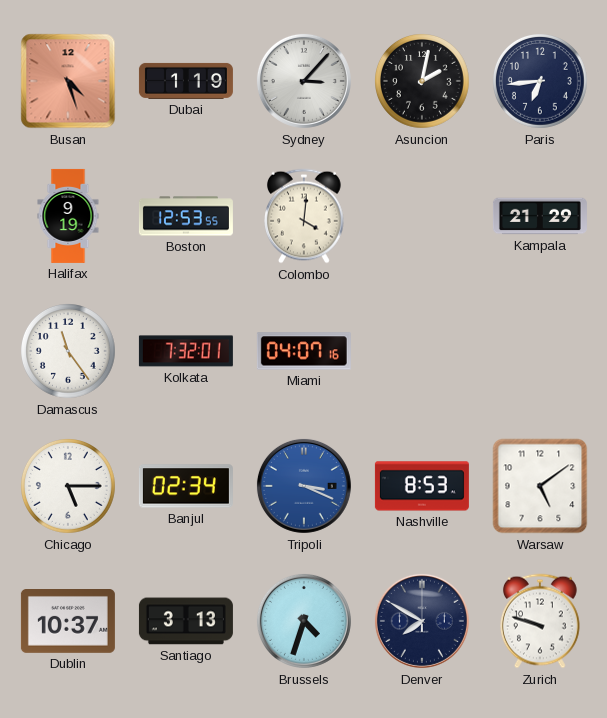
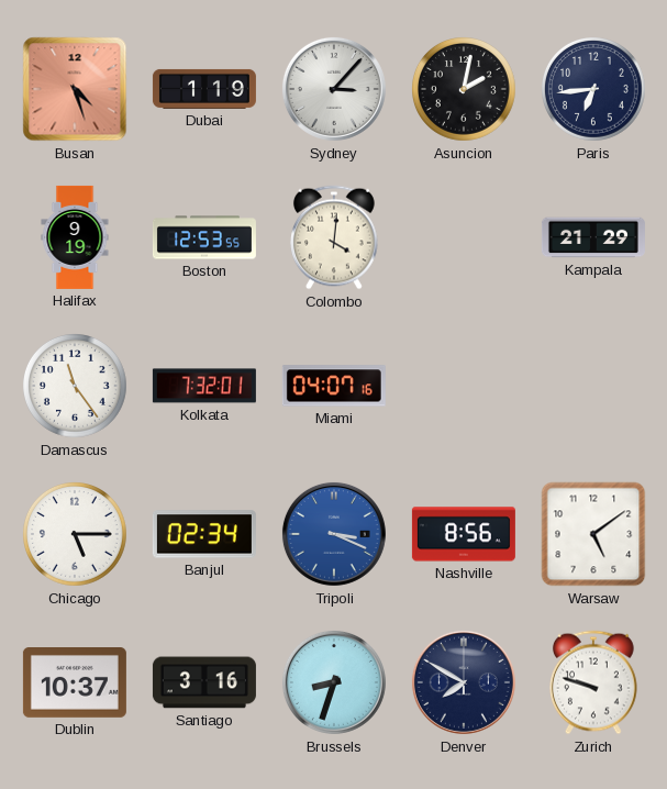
Nashville: 8:53 -> 8:56
Santiago: 3:13 -> 3:16
Brussels: 4:33 -> 8:33
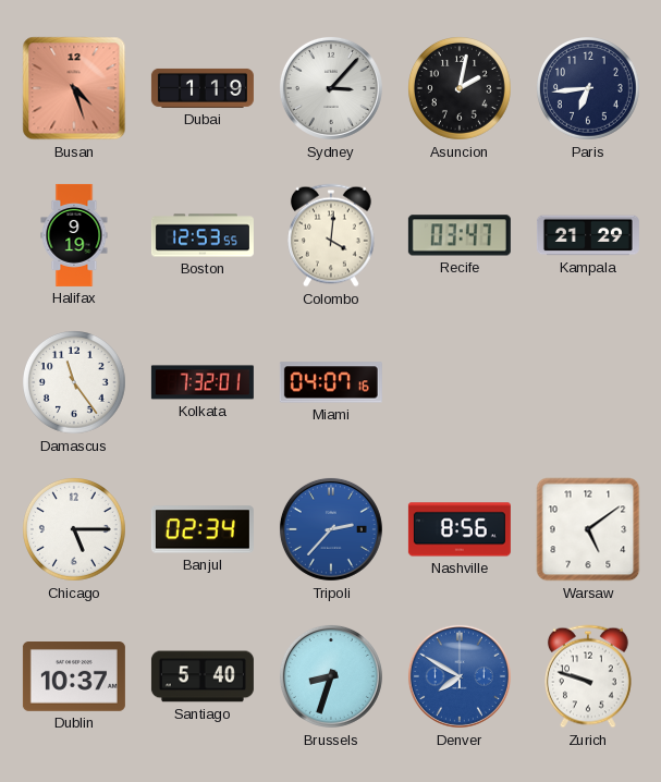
Recife: none -> 03:47
Tripoli: 3:19 -> 2:37
Santiago: 3:16 -> 5:40
Denver dial: navy -> blue
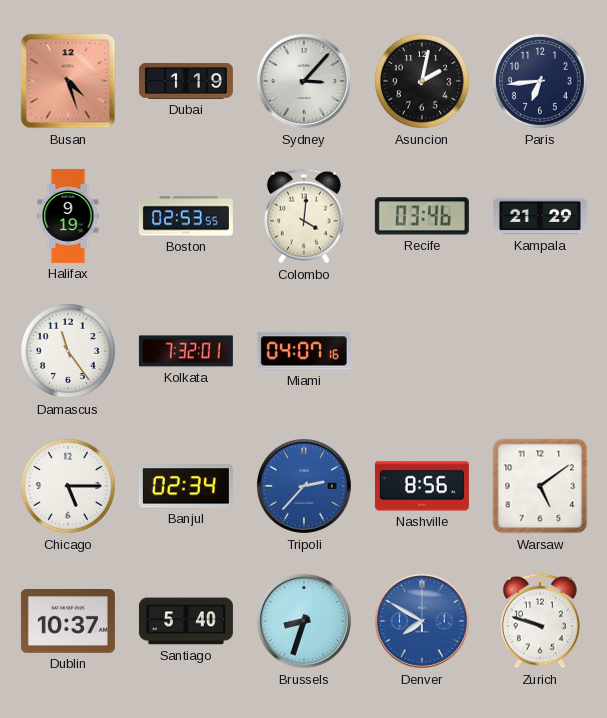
Boston: 12:53 -> 02:53
Recife: 03:47 -> 03:46
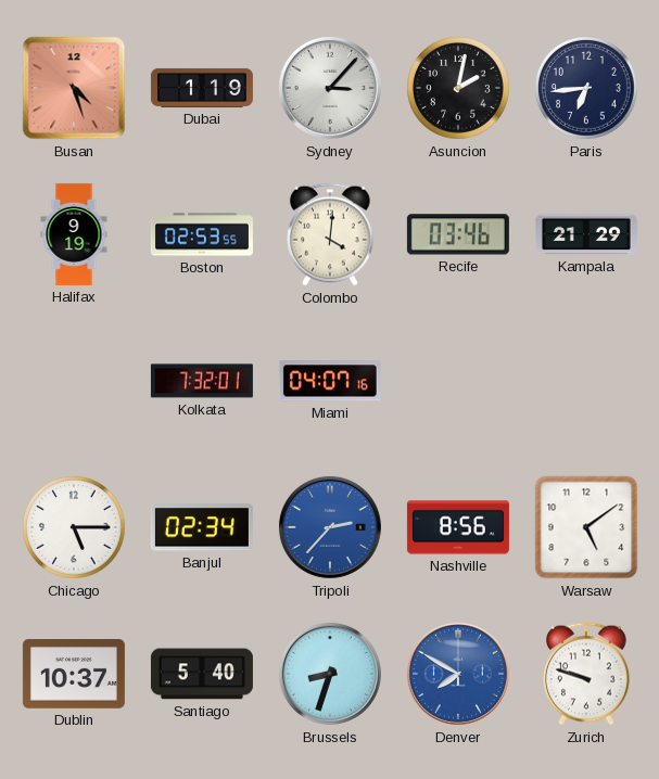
Damascus: 11:24 -> none
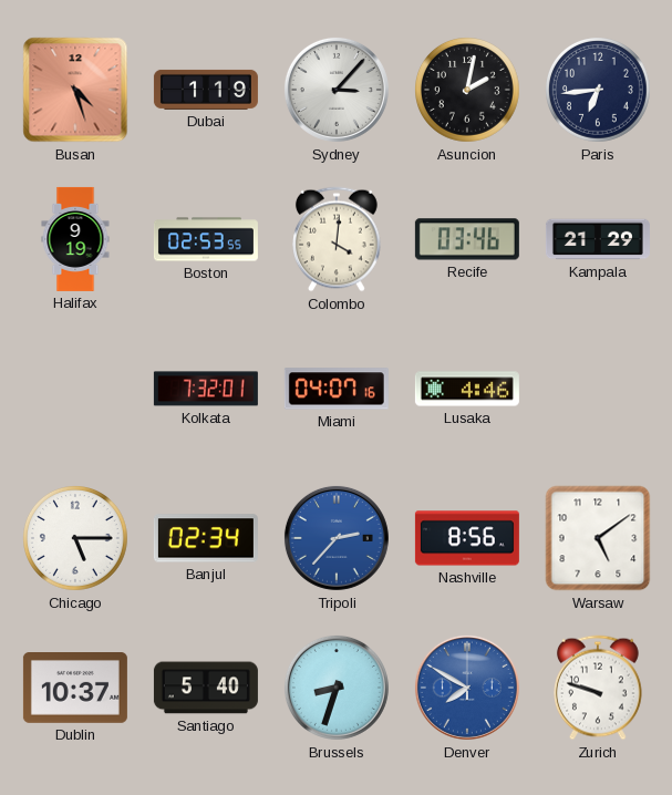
Lusaka: none -> 4:46
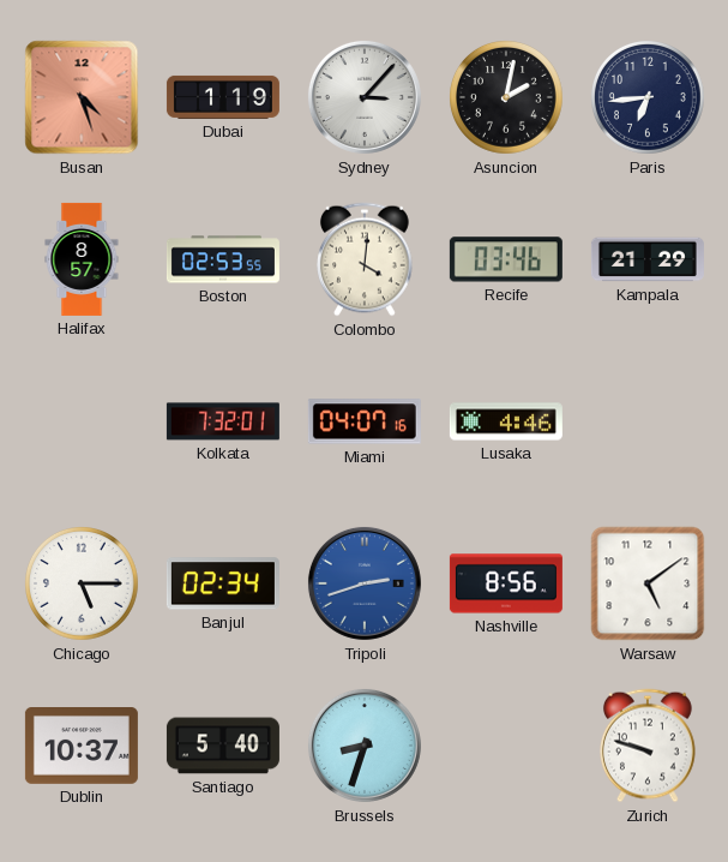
Halifax: 9:19 -> 8:57
Tripoli: 2:37 -> 2:42
Denver: 7:50 -> none
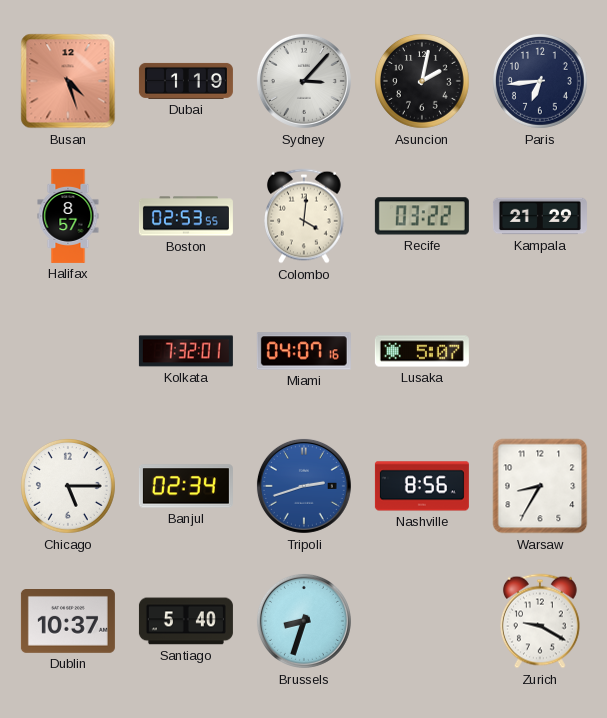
Recife: 03:46 -> 03:22
Lusaka: 4:46 -> 5:07
Warsaw: 5:09 -> 8:35
Zurich: 9:48 -> 9:20
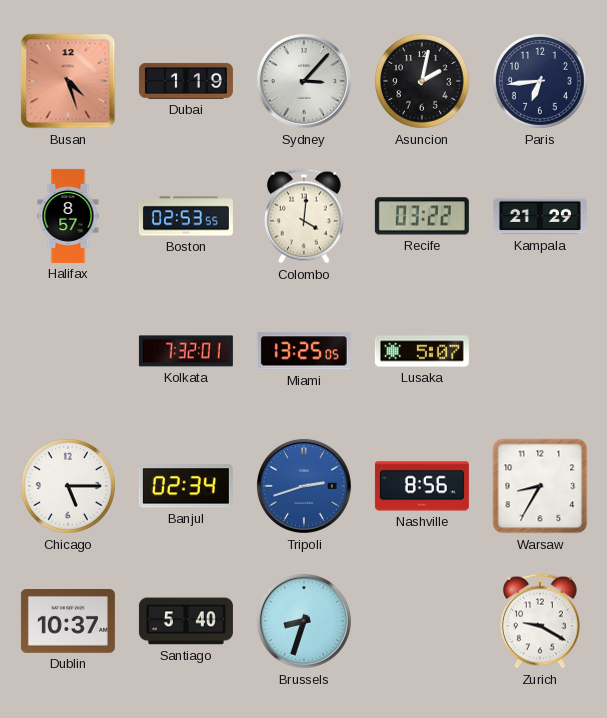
Miami: 04:07 -> 13:25
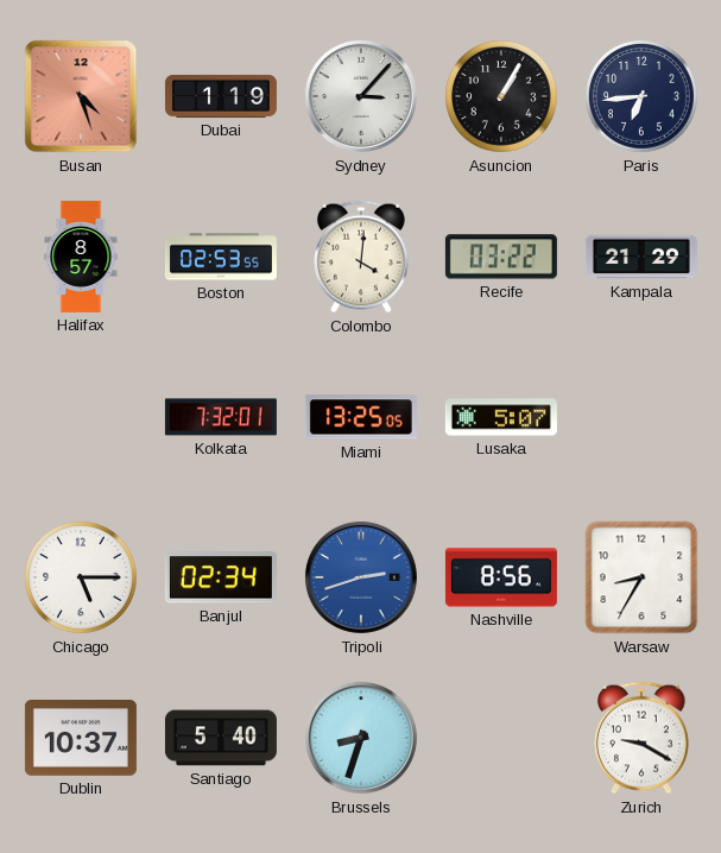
Asuncion: 2:02 -> 1:05
